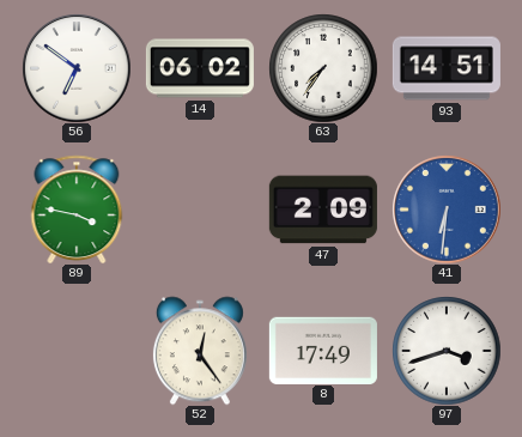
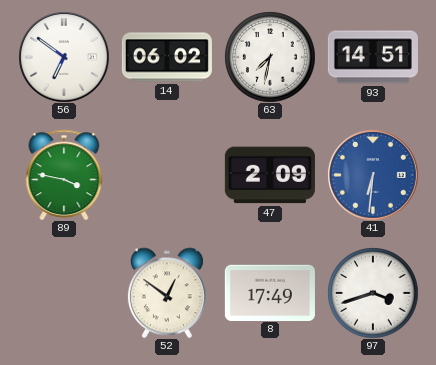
63: 7:36 -> 7:32
52: 12:24 -> 12:51
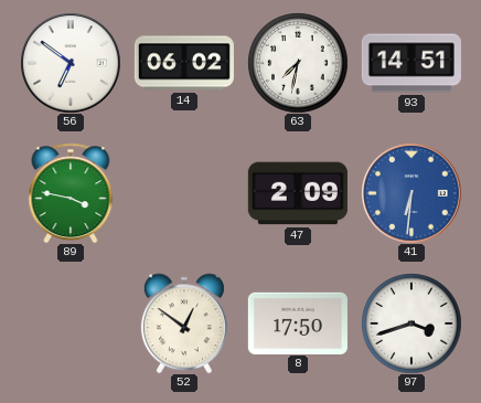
8: 17:49 -> 17:50
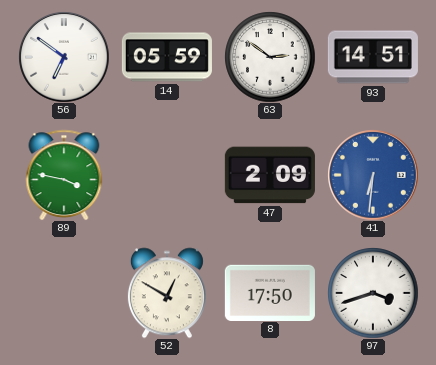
14: 06:02 -> 05:59
63: 7:32 -> 2:51
52: 12:51 -> 12:50
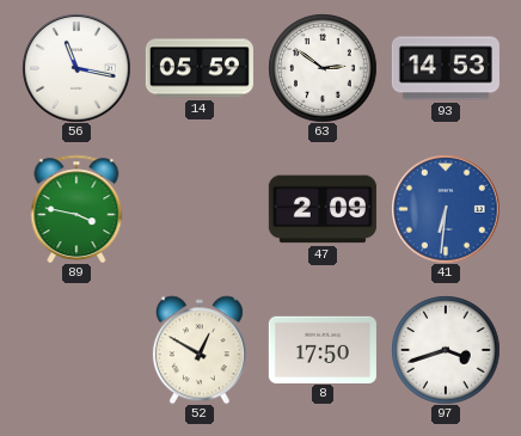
56: 6:51 -> 11:17
93: 14:51 -> 14:53
